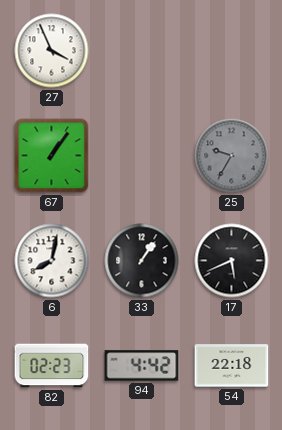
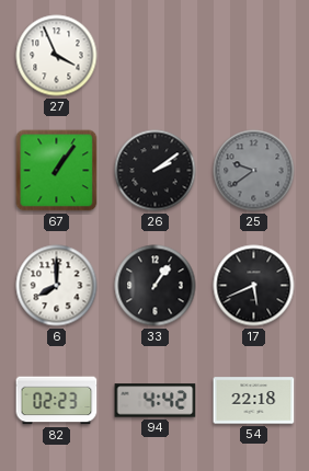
26: none -> 2:09
25: 9:35 -> 9:39
6: 8:02 -> 8:00
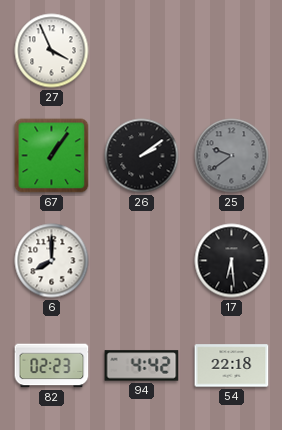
33: 1:06 -> none
17: 5:41 -> 6:29
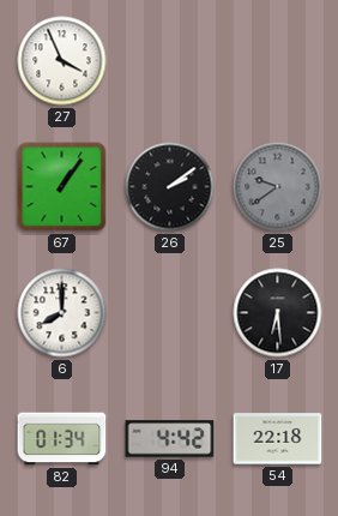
82: 02:23 -> 01:34
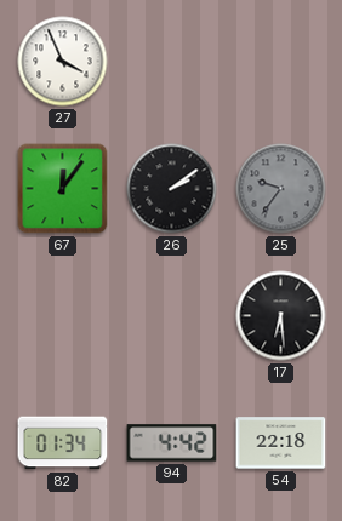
67: 1:06 -> 12:06
25: 9:39 -> 9:36
6: 8:00 -> none
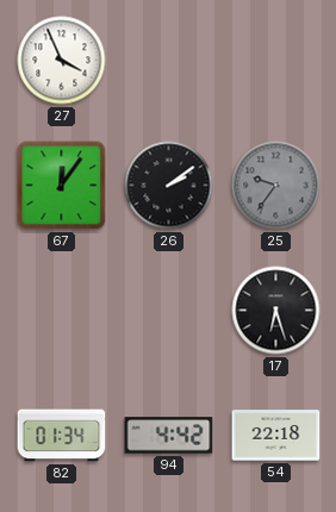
17: 6:29 -> 6:27
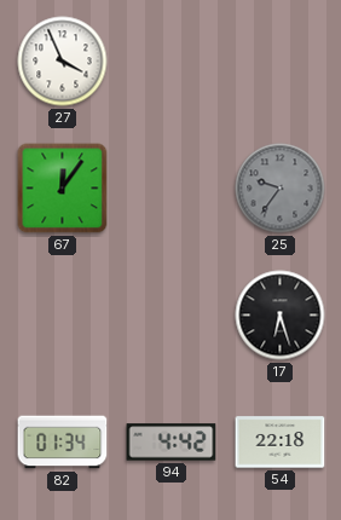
26: 2:09 -> none
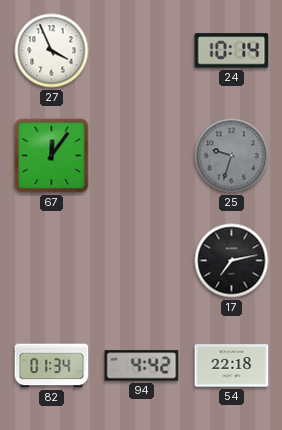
24: none -> 10:14
25: 9:36 -> 9:33
17: 6:27 -> 7:13
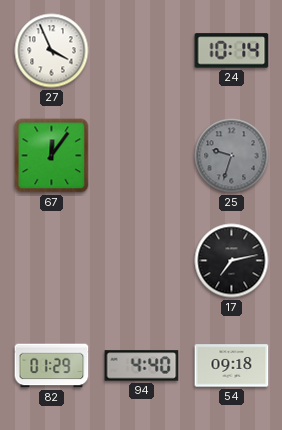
82: 01:34 -> 01:29
94: 4:42 -> 4:40
54: 22:18 -> 09:18
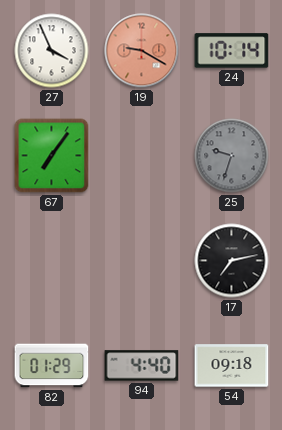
19: none -> 9:20
67: 12:06 -> 7:06
